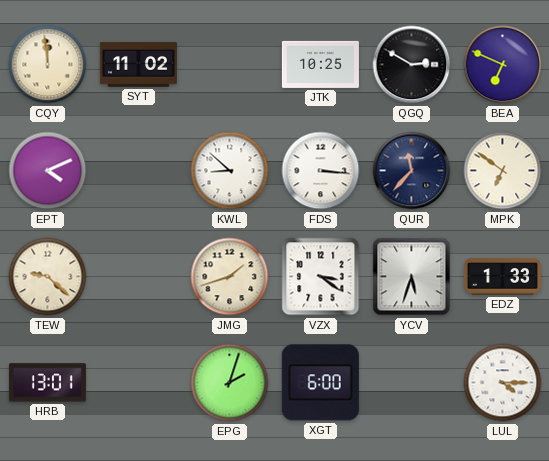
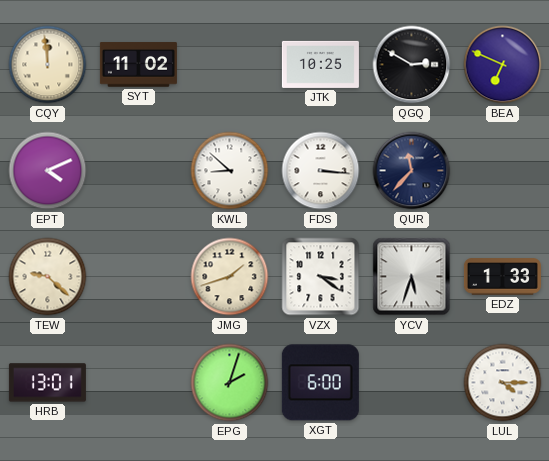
MPK: 6:51 -> none
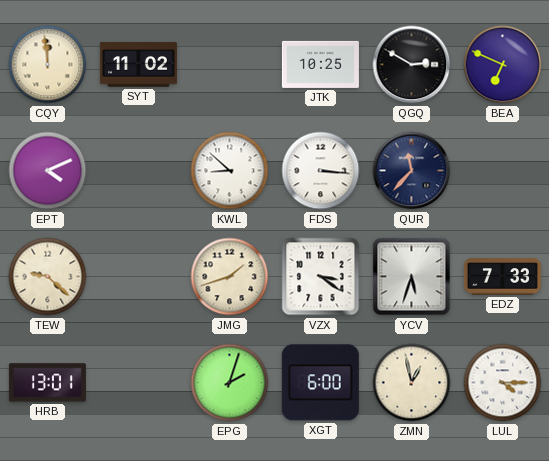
EDZ: 1:33 -> 7:33
ZMN: none -> 12:58
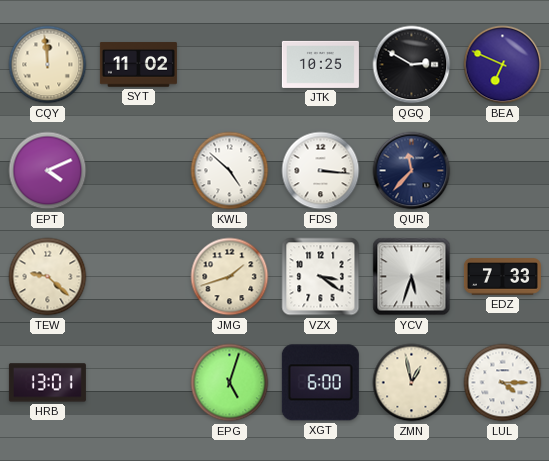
KWL: 8:52 -> 4:52
EPG: 2:03 -> 5:03
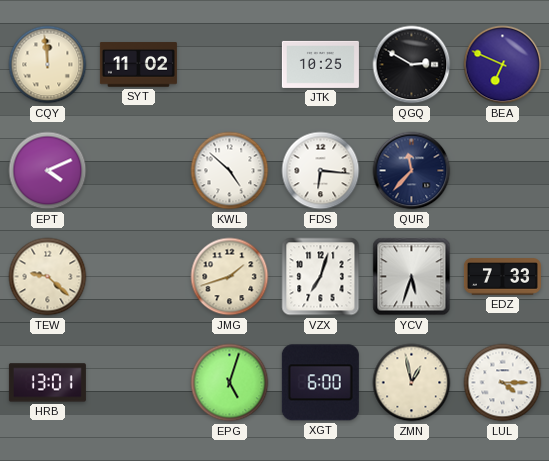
FDS: 3:16 -> 6:16
VZX: 3:21 -> 7:03
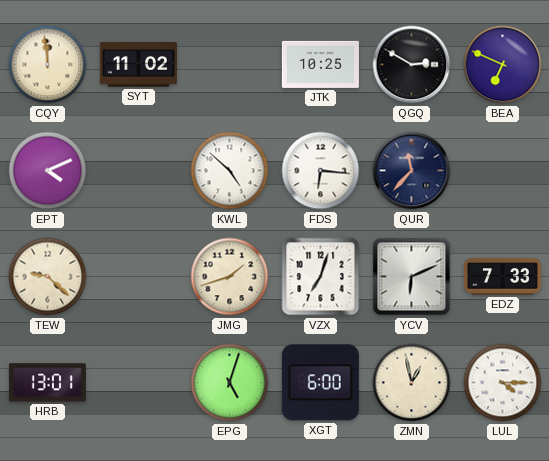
YCV: 5:33 -> 6:11
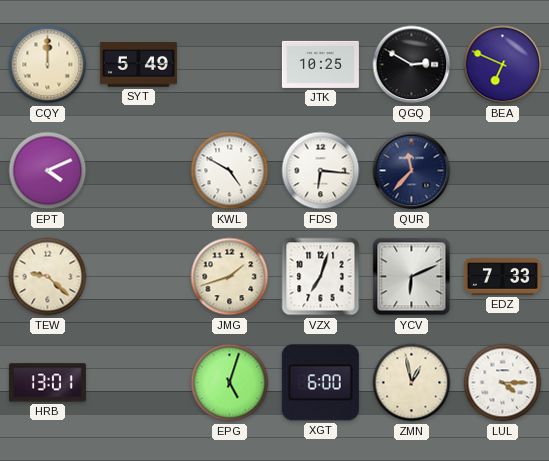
CQY: 11:59 -> 12:00
SYT: 11:02 -> 5:49
KWL: 4:52 -> 4:50
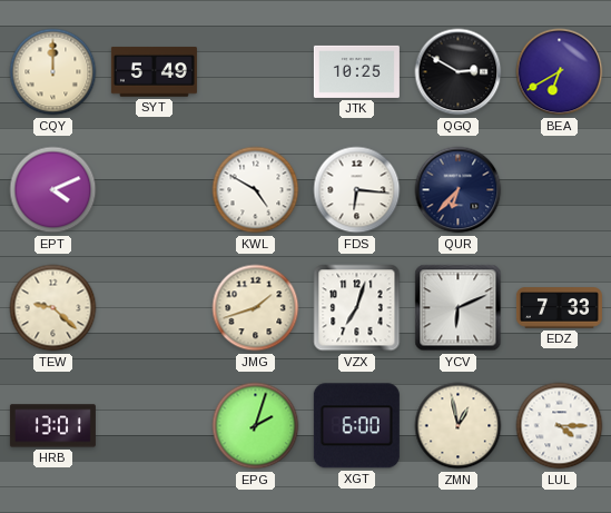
BEA: 6:49 -> 6:40
QUR: 11:37 -> 6:37
EPG: 5:03 -> 2:03
